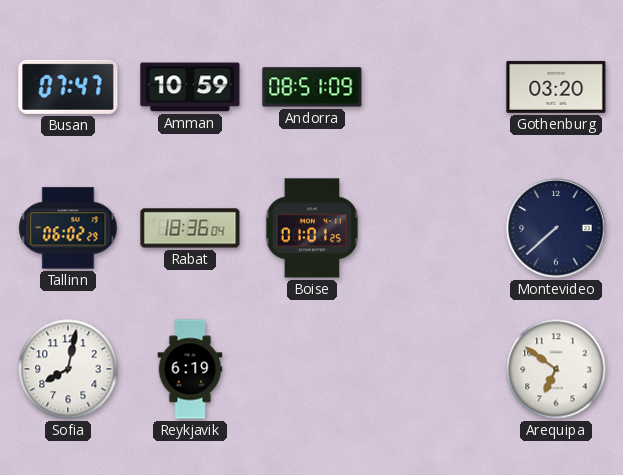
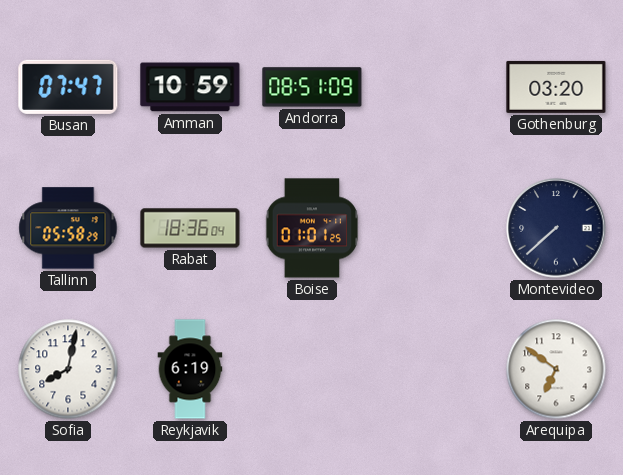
Tallinn: 06:02 -> 05:58
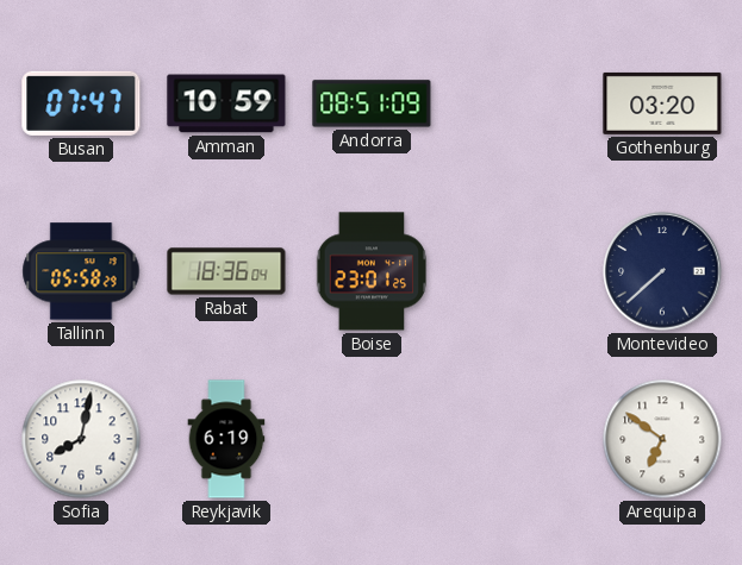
Boise: 01:01 -> 23:01
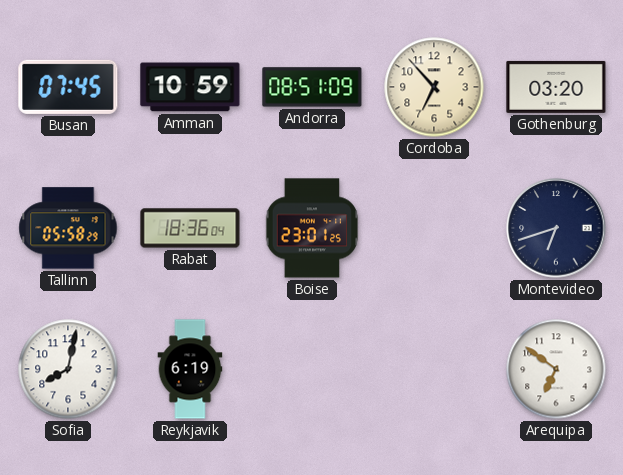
Busan: 07:47 -> 07:45
Cordoba: none -> 6:53
Montevideo: 7:38 -> 6:42
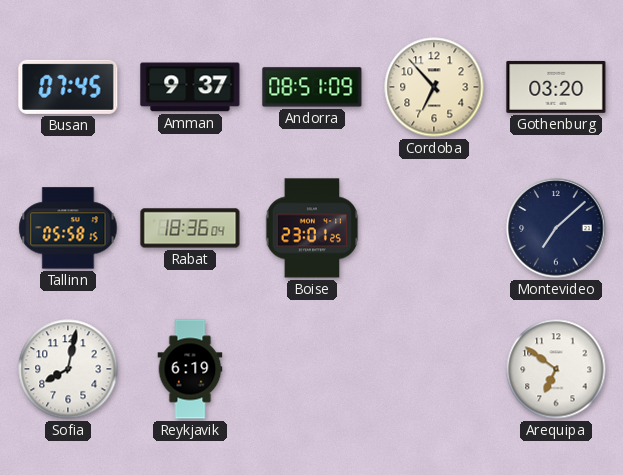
Amman: 10:59 -> 9:37
Tallinn: 05:58:29 -> 05:58:15
Montevideo: 6:42 -> 7:08
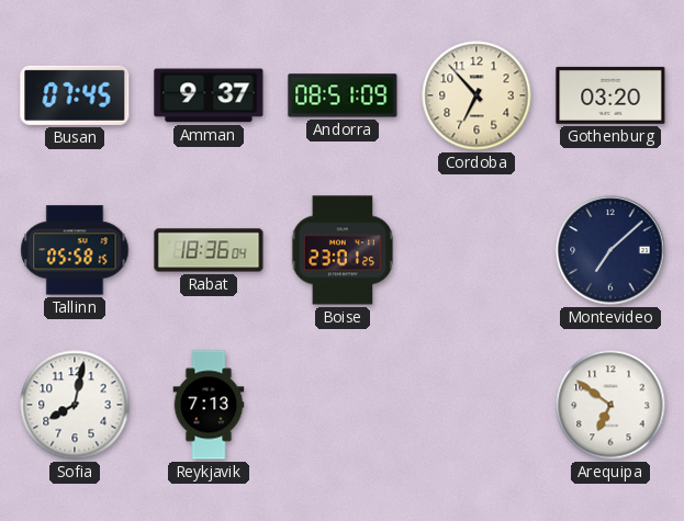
Reykjavik: 6:19 -> 7:13
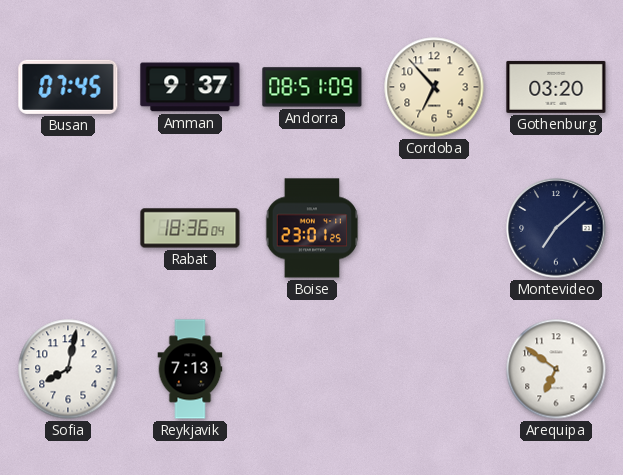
Tallinn: 05:58 -> none
